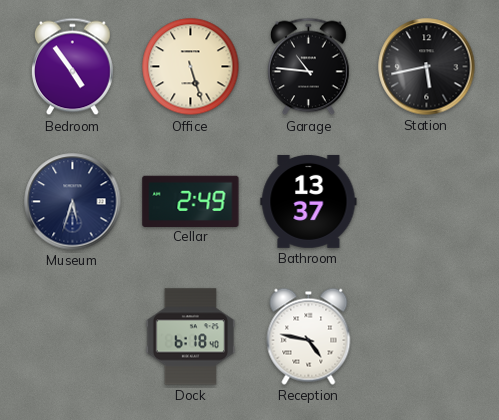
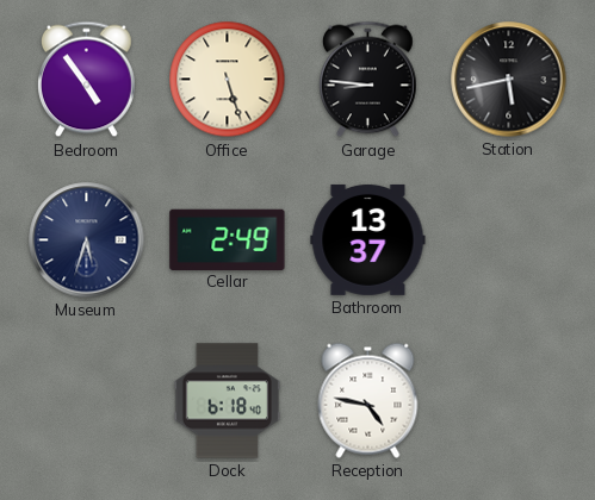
Garage: 10:46 -> 8:46
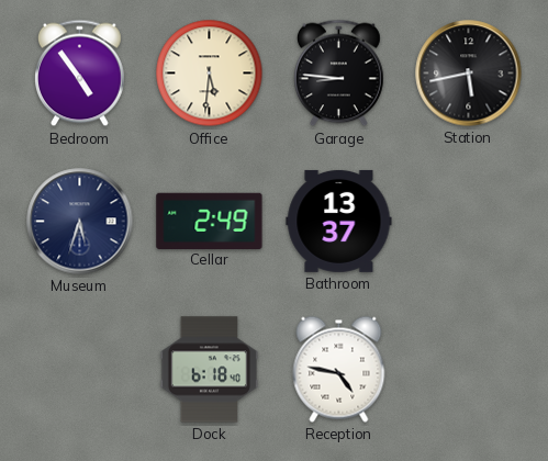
Office: 5:27 -> 5:31
